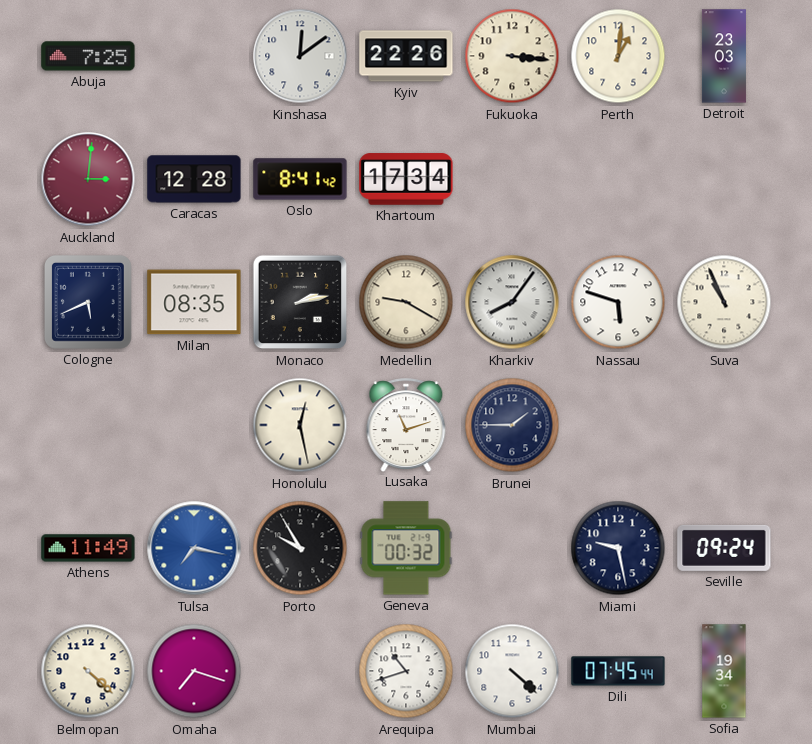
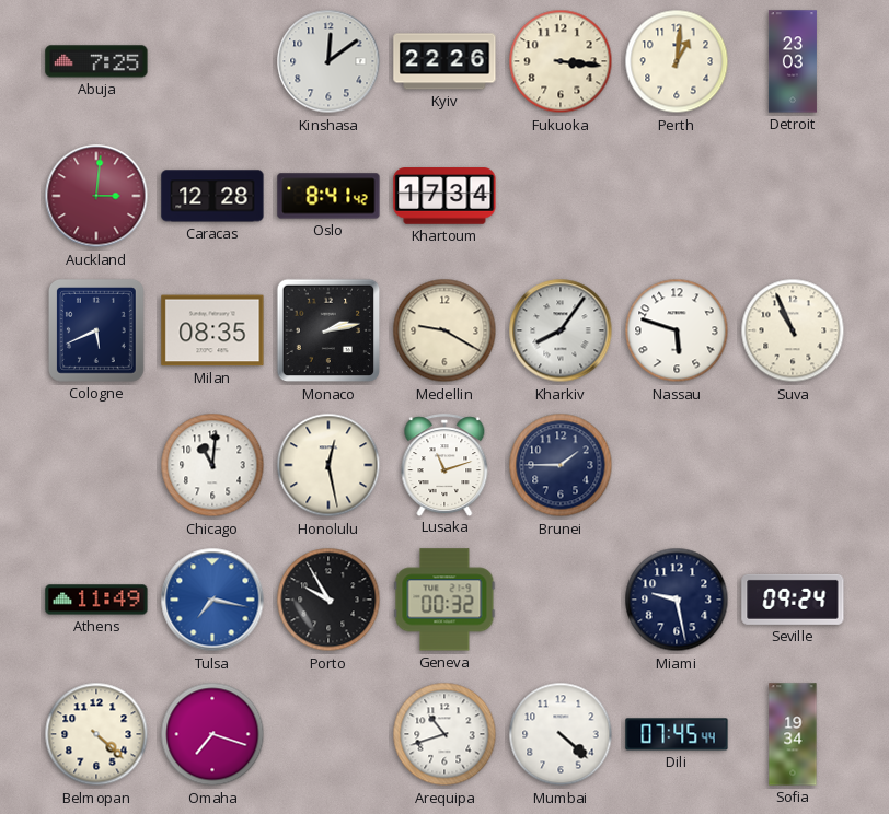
Chicago: none -> 11:01
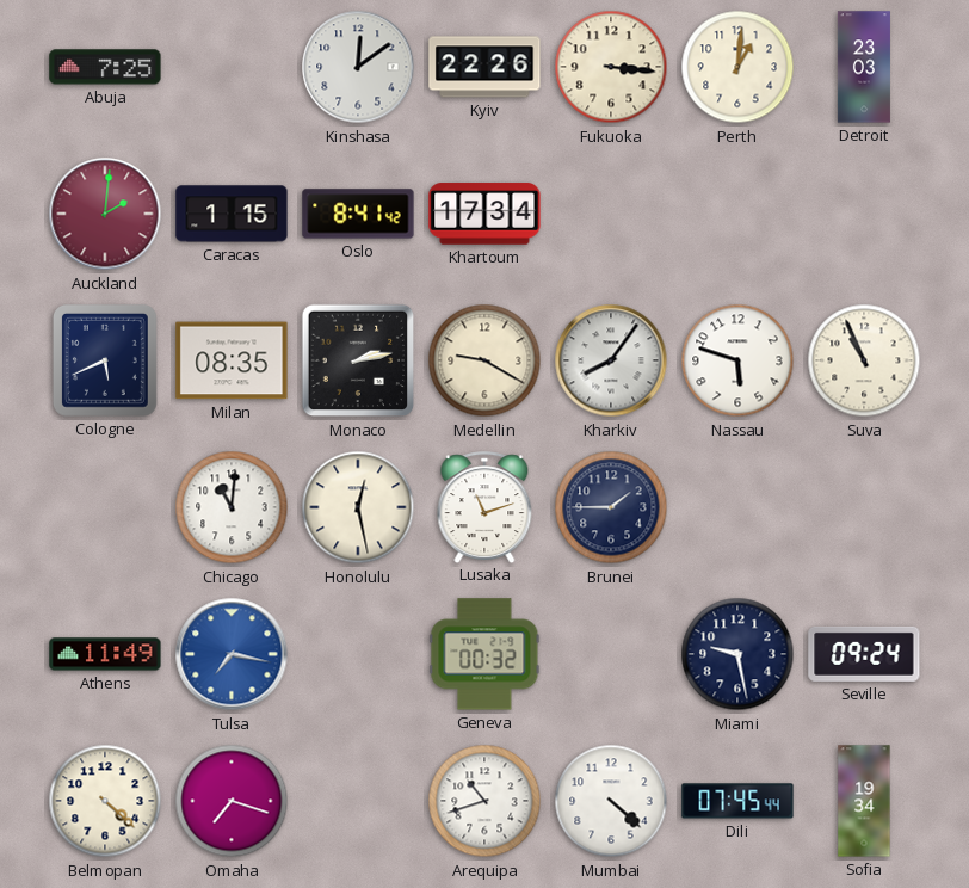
Auckland: 3:01 -> 2:01
Caracas: 12:28 -> 1:15
Porto: 9:55 -> none
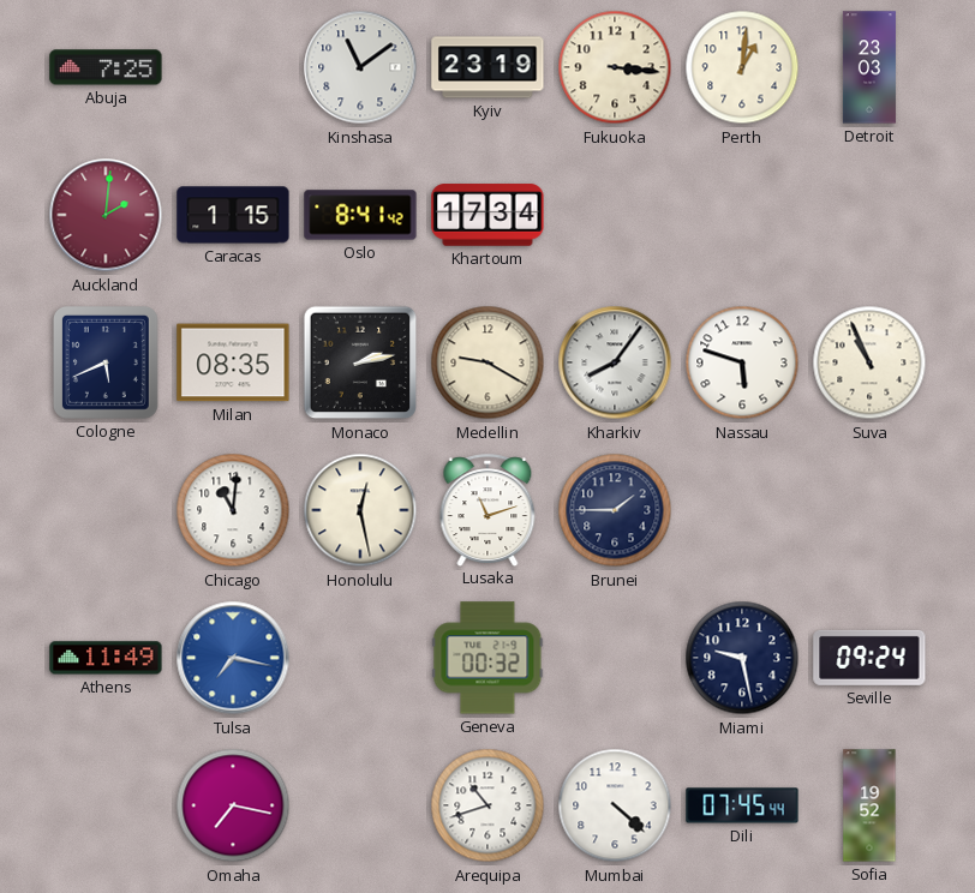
Kinshasa: 12:09 -> 11:09
Kyiv: 22:26 -> 23:19
Belmopan: 4:22 -> none
Omaha: 7:18 -> 7:17
Sofia: 19:34 -> 19:52
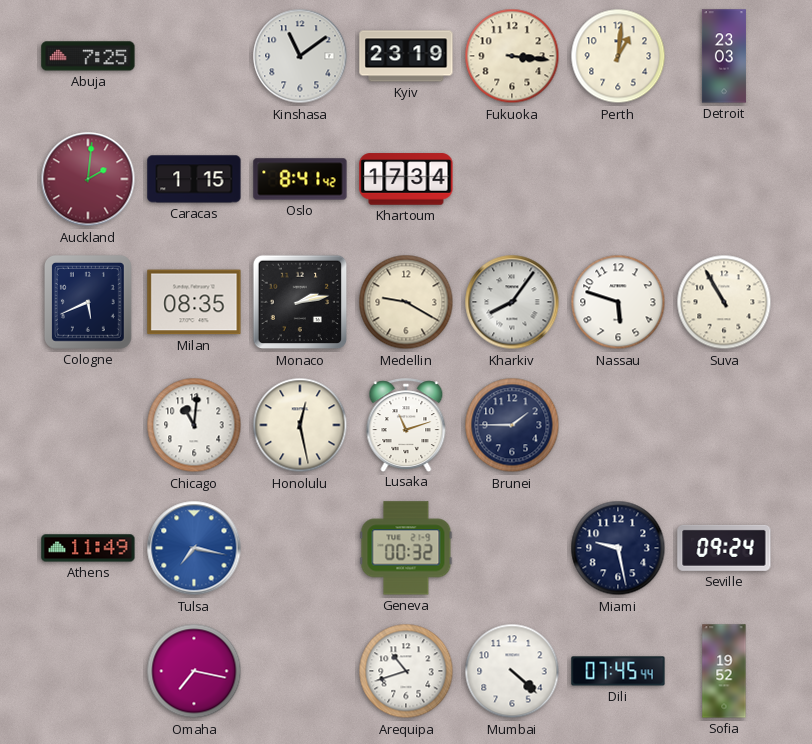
Suva: 10:56 -> 10:55
